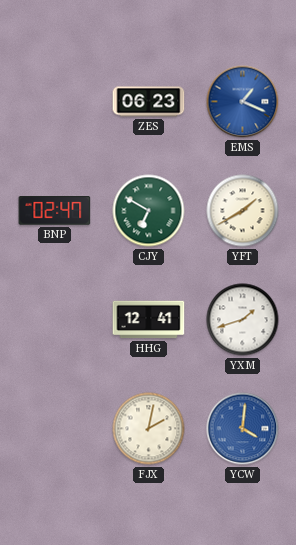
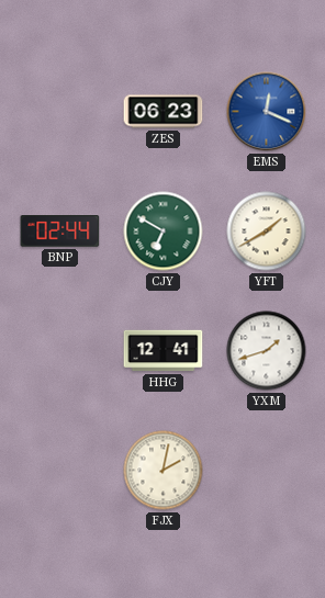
EMS: 1:19 -> 12:19
BNP: 02:47 -> 02:44
YCW: 4:01 -> none
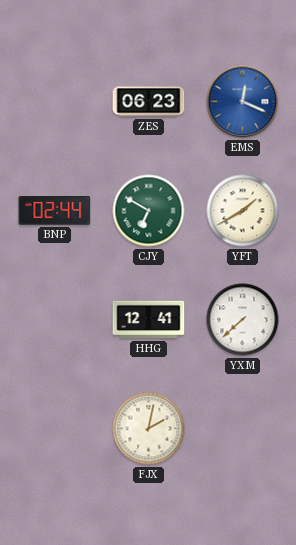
YXM: 1:42 -> 7:38
